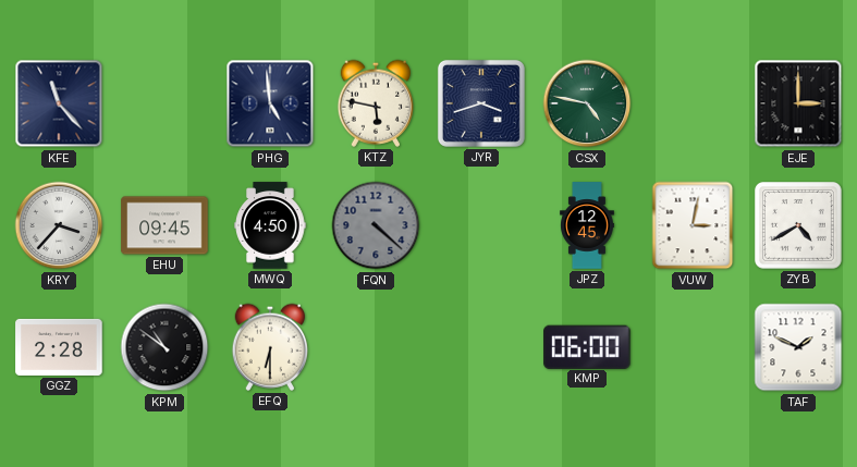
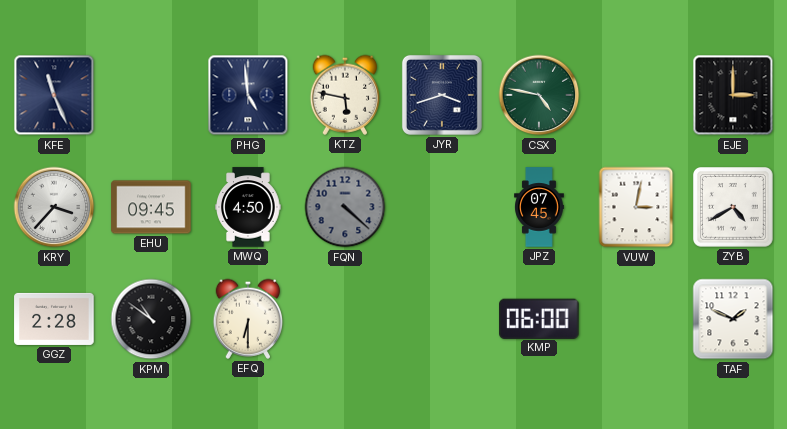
KFE: 11:23 -> 11:26
JPZ: 12:45 -> 07:45
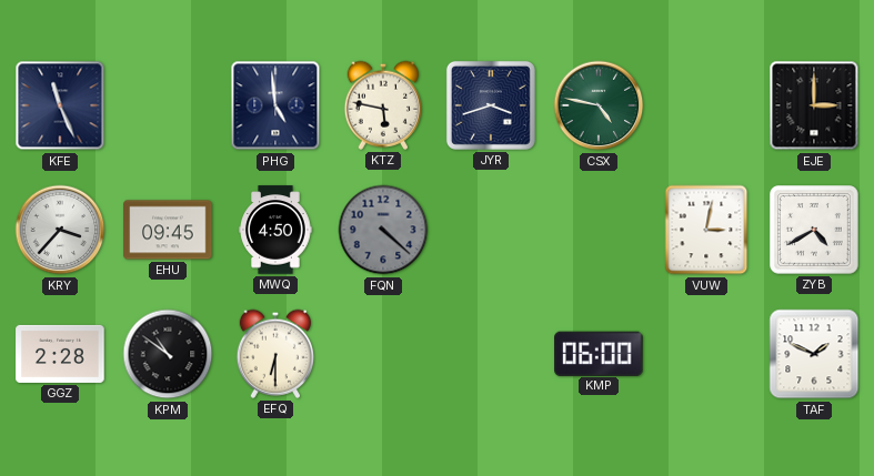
JPZ: 07:45 -> none
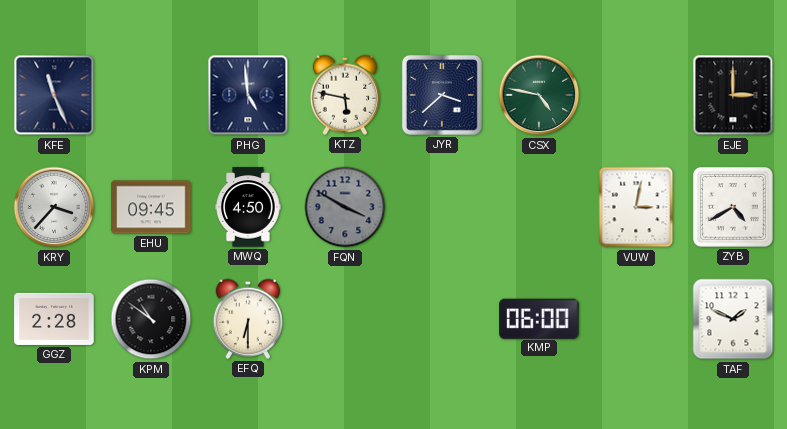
JYR: 3:42 -> 3:38
FQN: 4:22 -> 3:50
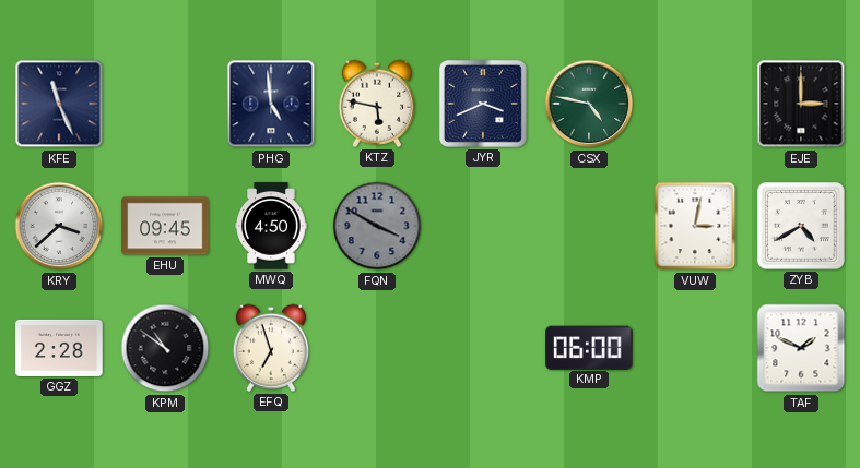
JYR: 3:38 -> 3:41
KRY: 3:37 -> 3:38
EFQ: 6:30 -> 6:57
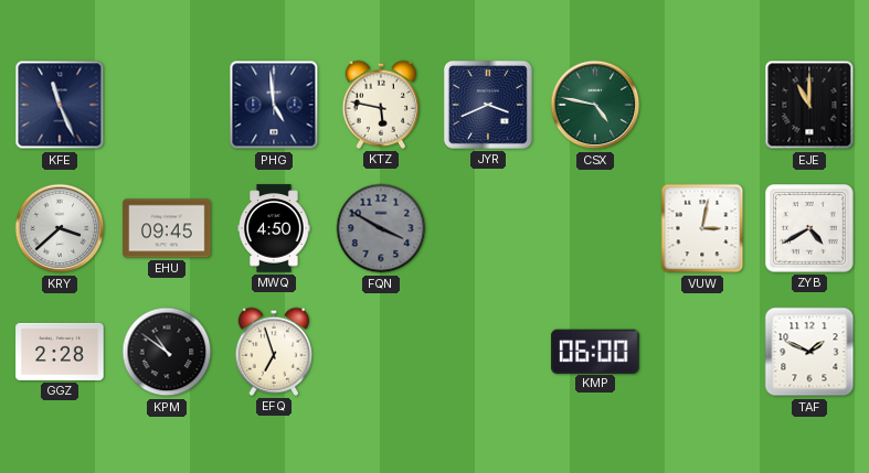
EJE: 3:00 -> 11:00
